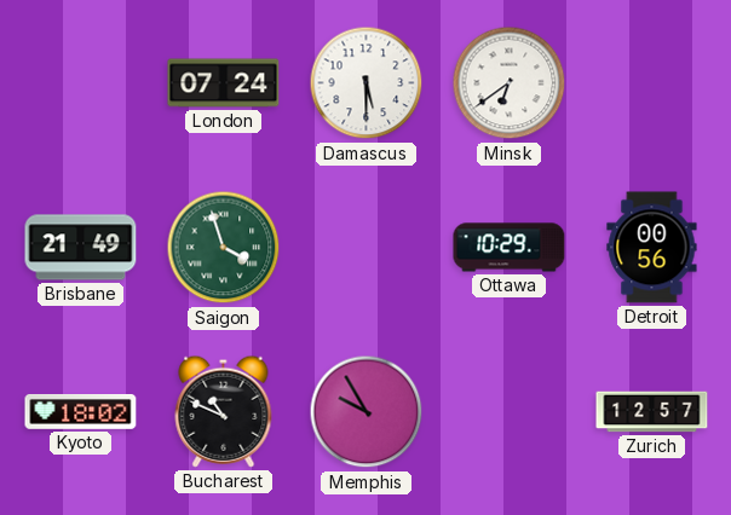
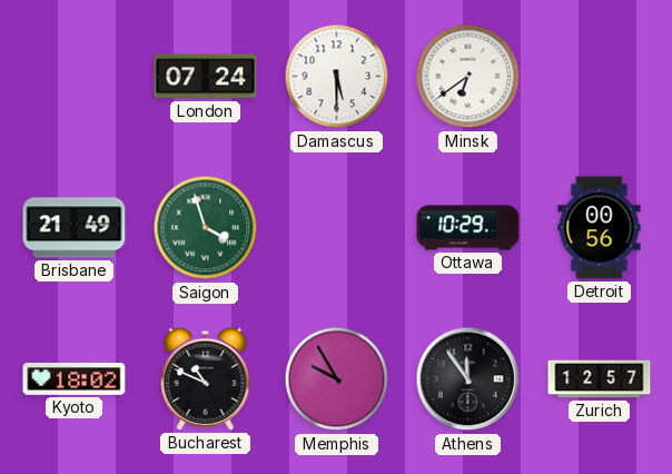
Athens: none -> 11:54
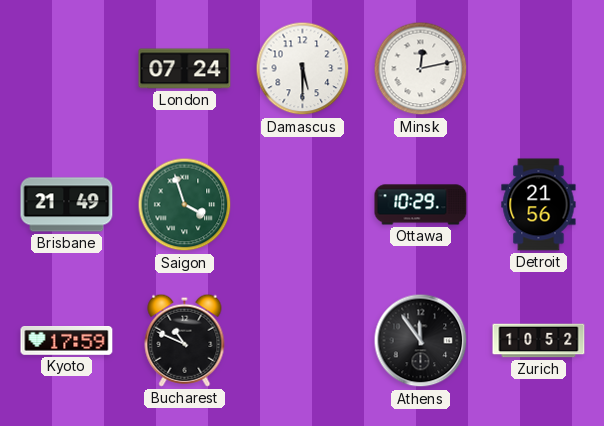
Minsk: 6:39 -> 12:13
Detroit: 00:56 -> 21:56
Kyoto: 18:02 -> 17:59
Memphis: 9:55 -> none
Zurich: 12:57 -> 10:52
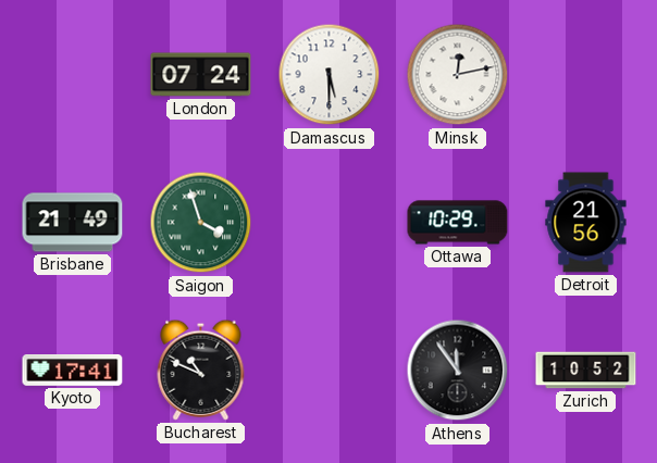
Kyoto: 17:59 -> 17:41
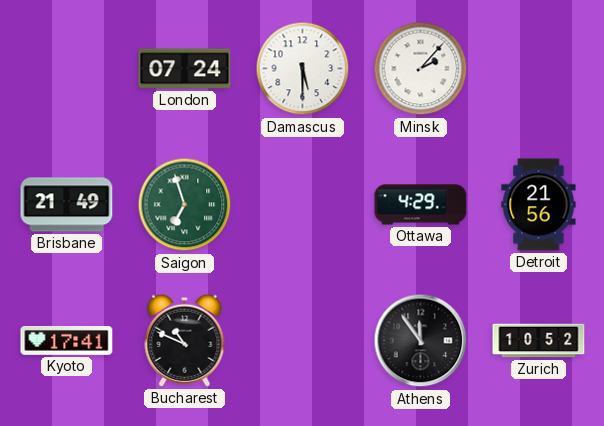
Minsk: 12:13 -> 2:07
Saigon: 3:57 -> 6:57
Ottawa: 10:29 -> 4:29
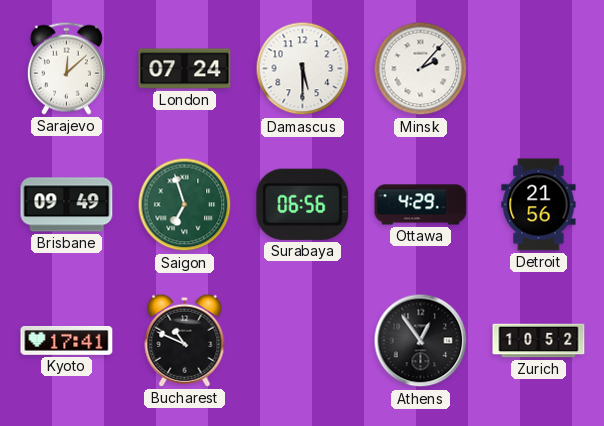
Sarajevo: none -> 12:08
Brisbane: 21:49 -> 09:49
Surabaya: none -> 06:56
Athens: 11:54 -> 12:54
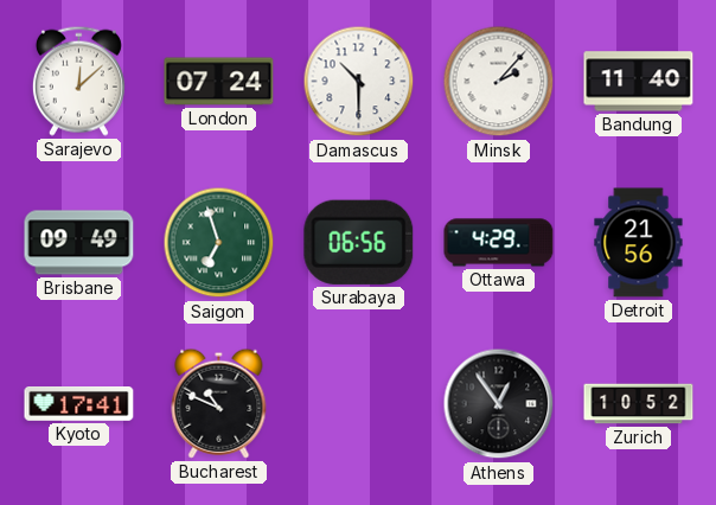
Damascus: 5:30 -> 10:30
Bandung: none -> 11:40
